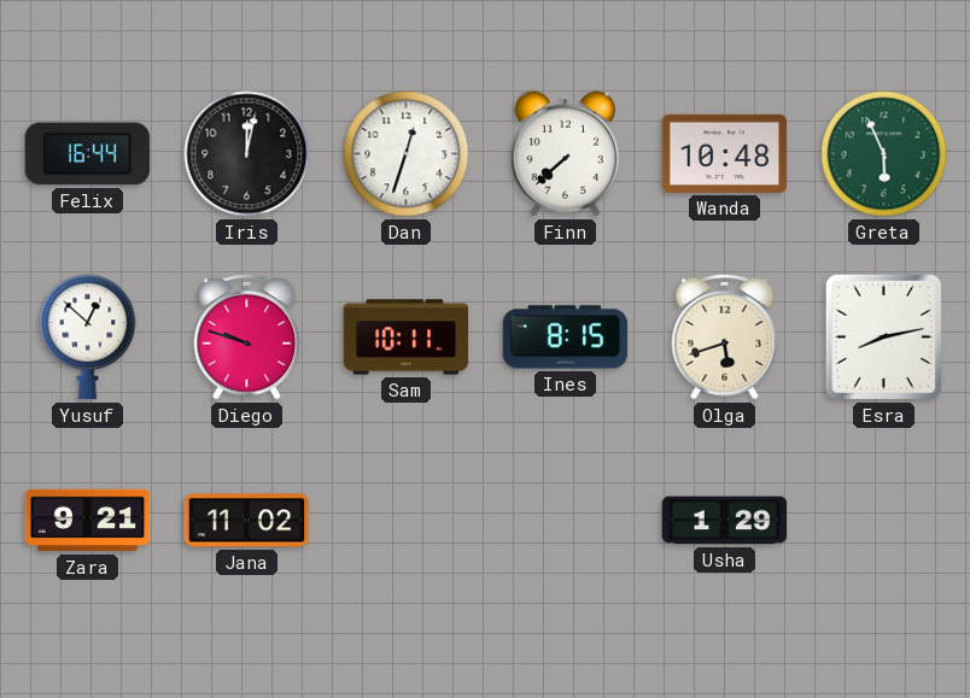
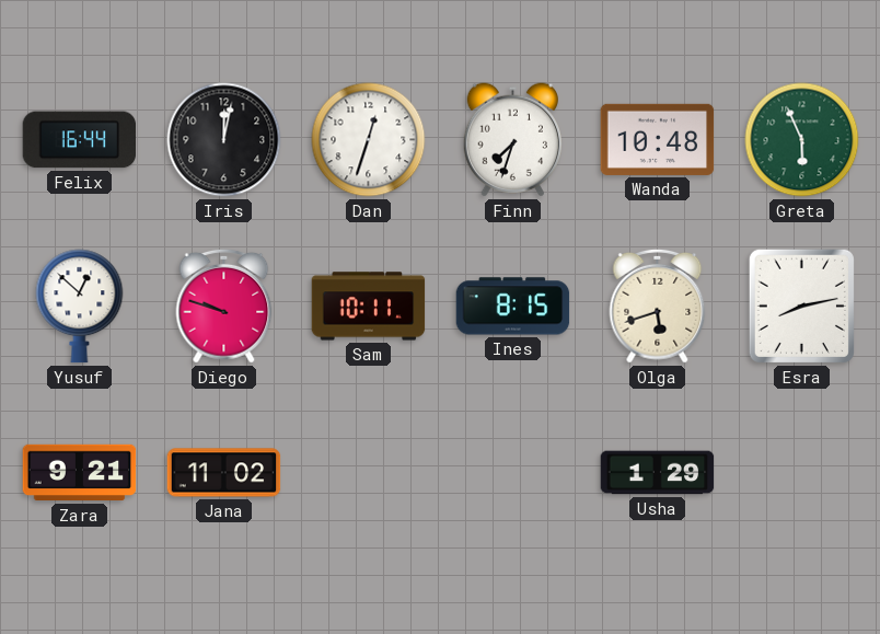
Finn: 7:38 -> 7:33
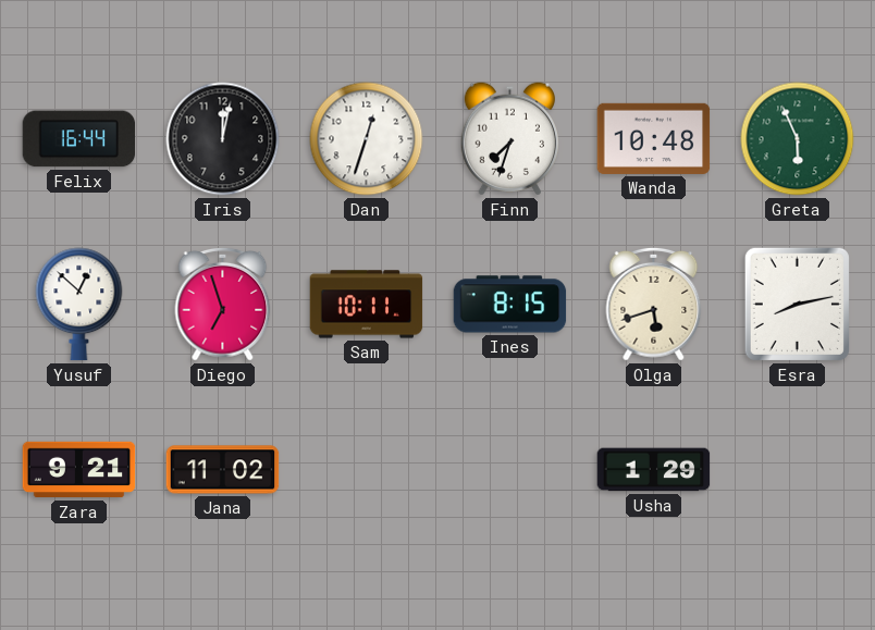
Diego: 9:48 -> 6:57
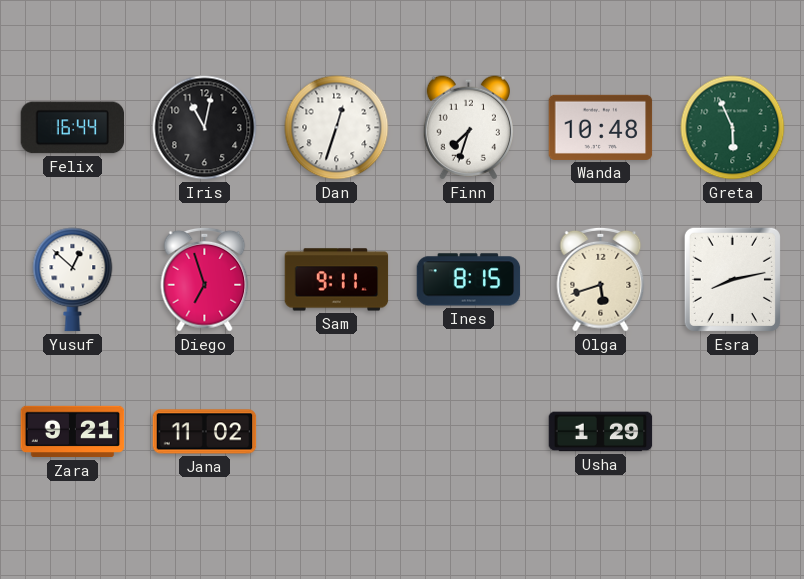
Iris: 12:02 -> 11:02
Sam: 10:11 -> 9:11
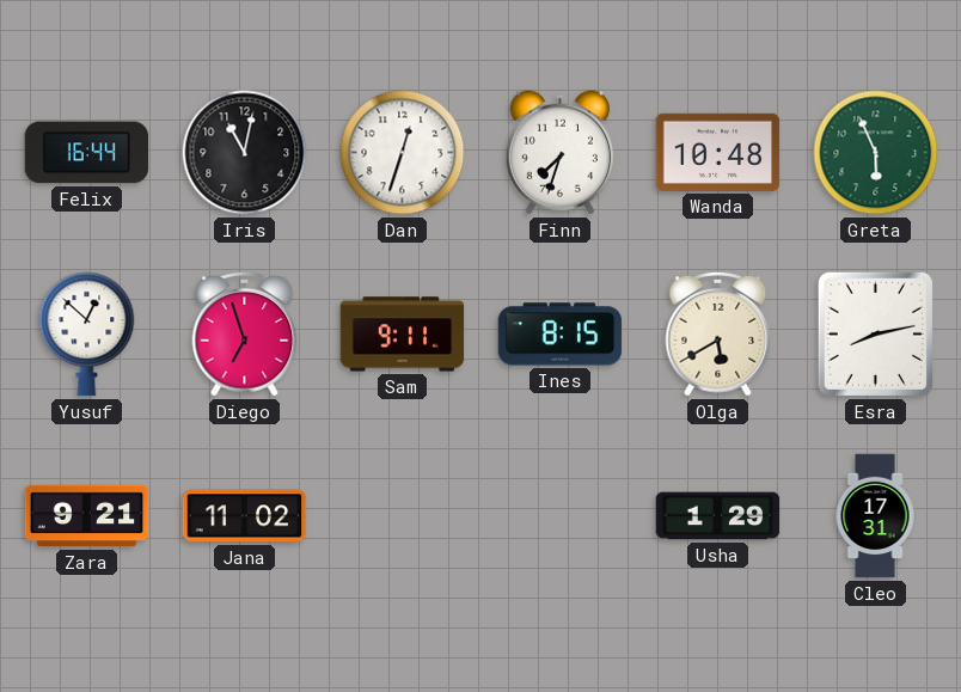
Olga: 5:42 -> 5:40
Cleo: none -> 17:31
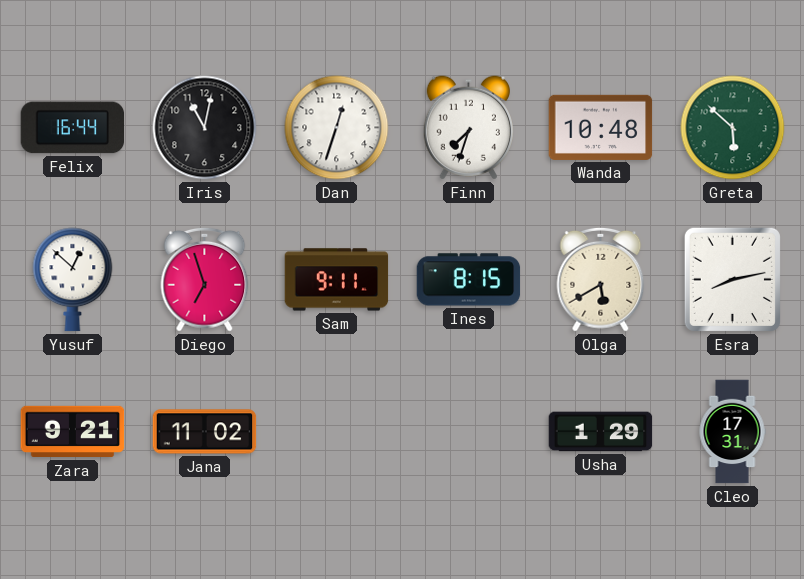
Greta: 5:56 -> 5:52
